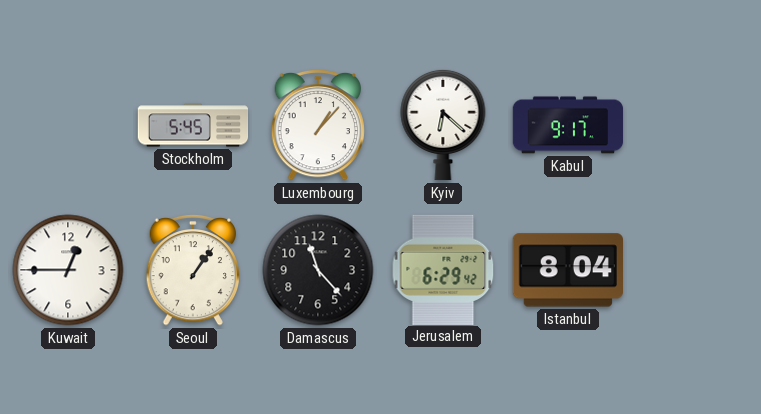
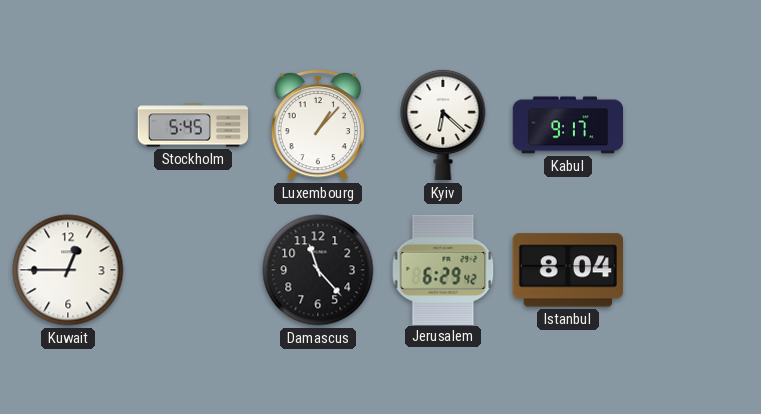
Seoul: 1:06 -> none
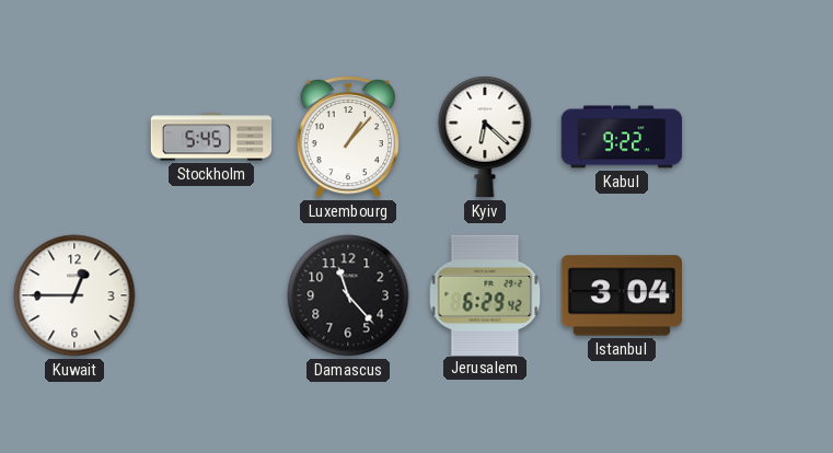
Kabul: 9:17 -> 9:22
Istanbul: 8:04 -> 3:04
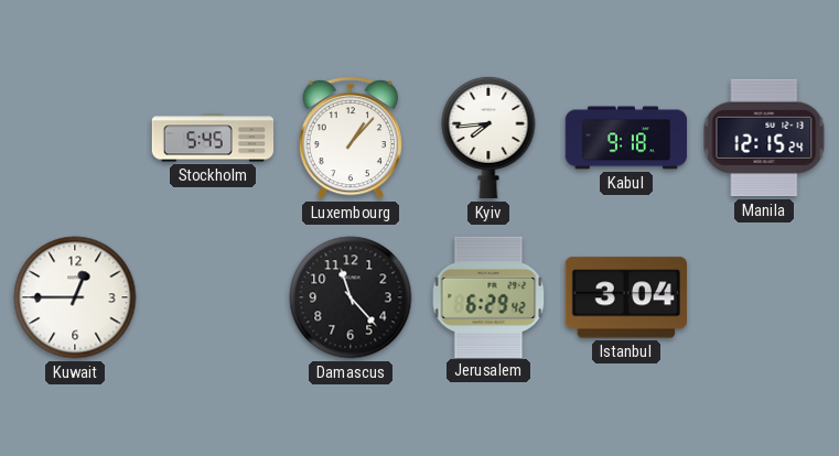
Kyiv: 6:22 -> 7:44
Kabul: 9:22 -> 9:18
Manila: none -> 12:15
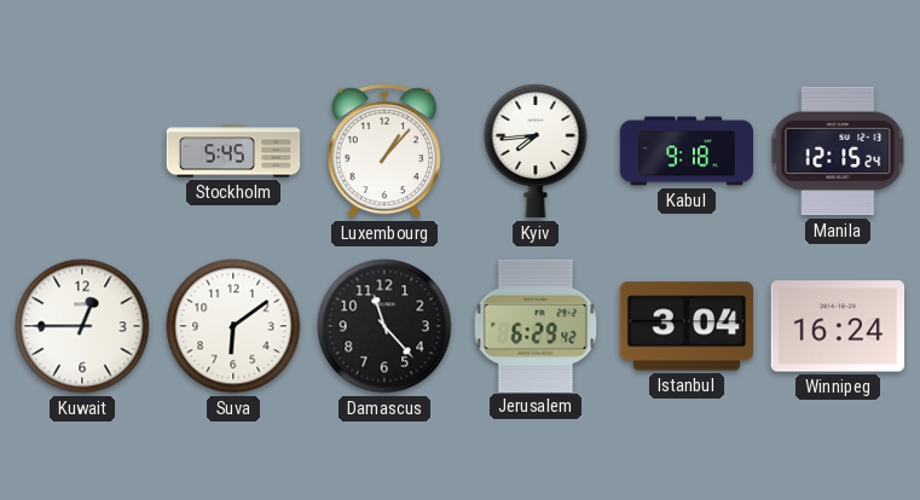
Suva: none -> 6:09
Winnipeg: none -> 16:24
